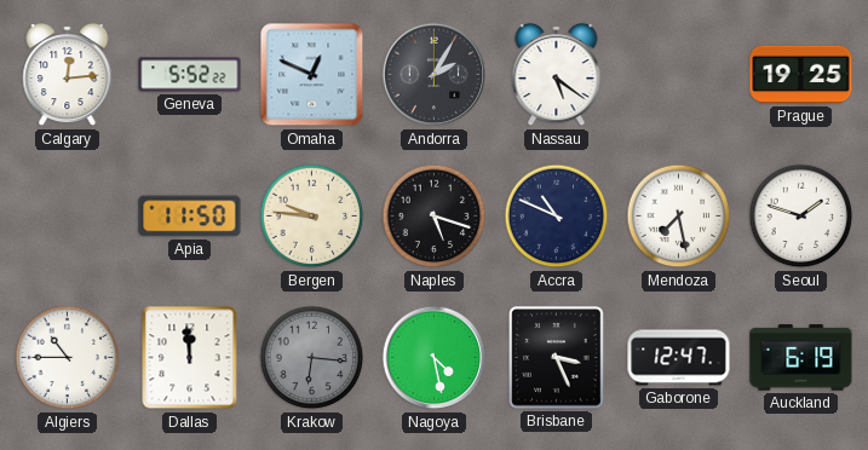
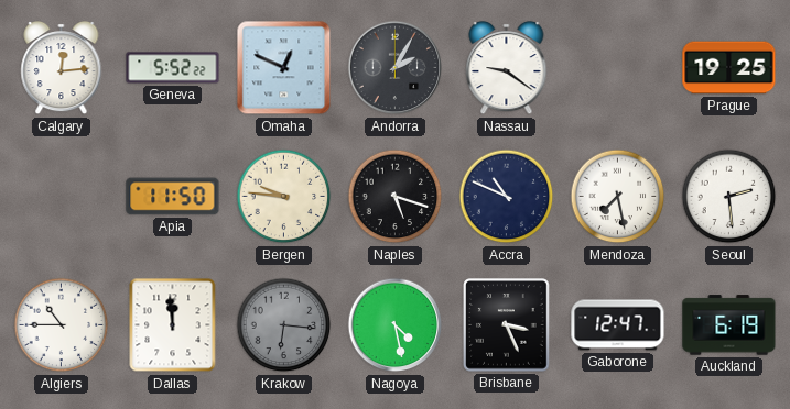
Nassau: 5:21 -> 9:21
Seoul: 1:48 -> 2:29
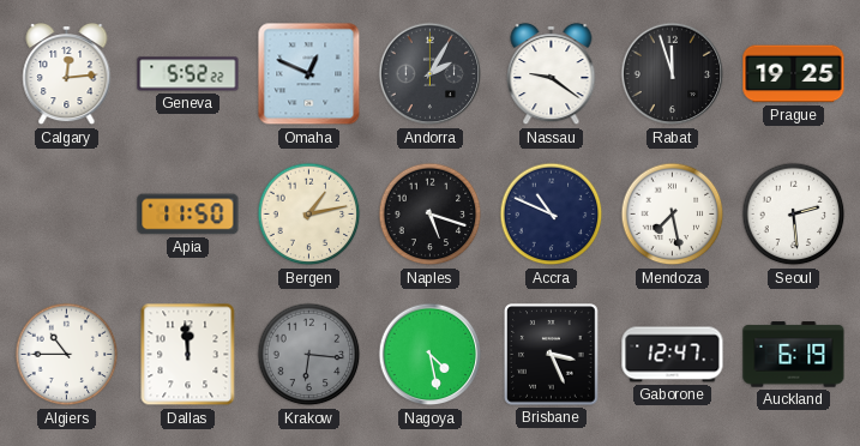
Rabat: none -> 11:57
Bergen: 9:46 -> 1:13
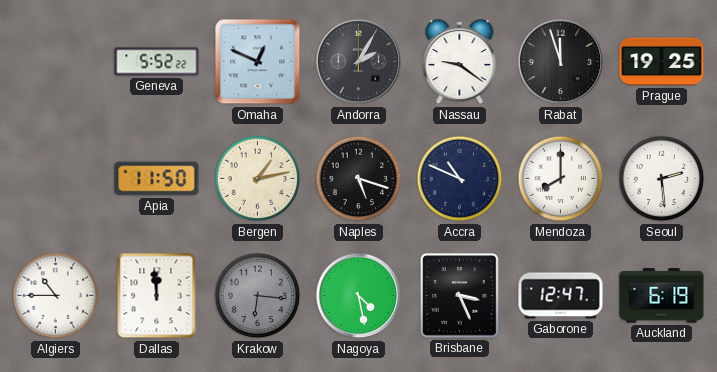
Calgary: 12:14 -> none
Mendoza: 7:28 -> 8:00
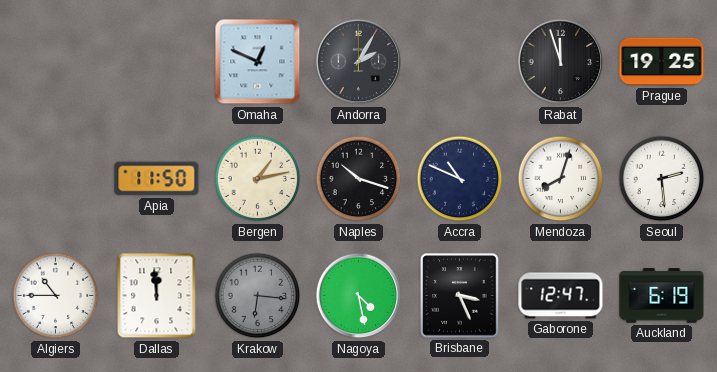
Geneva: 5:52 -> none
Nassau: 9:21 -> none
Naples: 5:18 -> 10:18
Mendoza: 8:00 -> 8:03
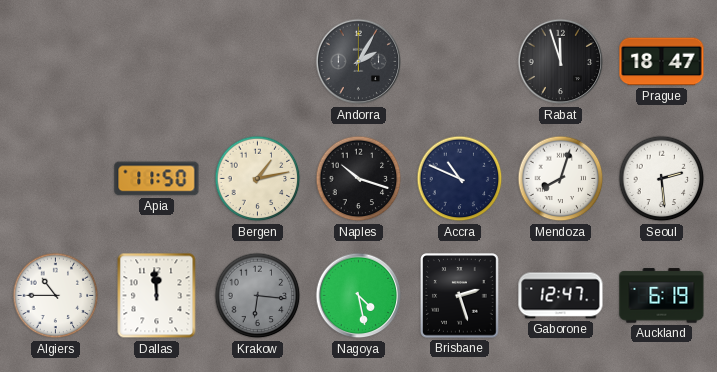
Omaha: 12:49 -> none
Prague: 19:25 -> 18:47
Brisbane: 3:26 -> 2:27
